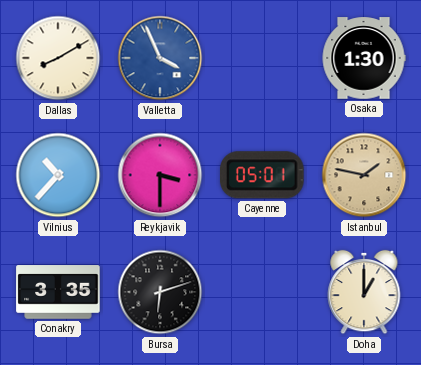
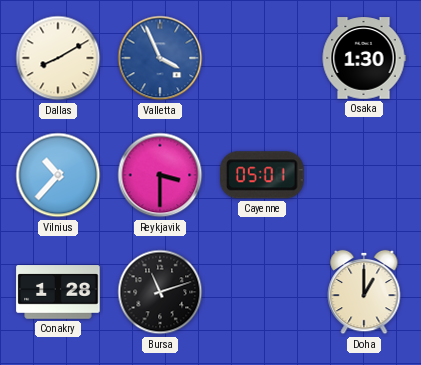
Istanbul: 1:47 -> none
Conakry: 3:35 -> 1:28
Bursa: 6:12 -> 11:12
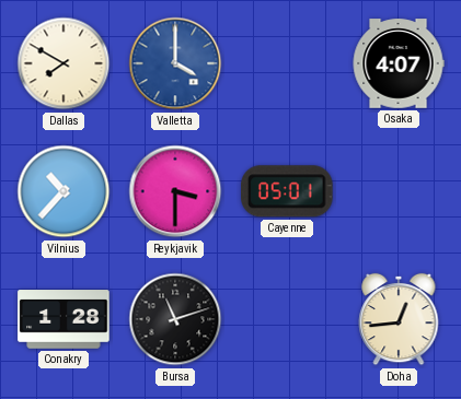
Dallas: 8:10 -> 7:50
Valletta: 3:56 -> 4:00
Osaka: 1:30 -> 4:07
Doha: 1:00 -> 12:44
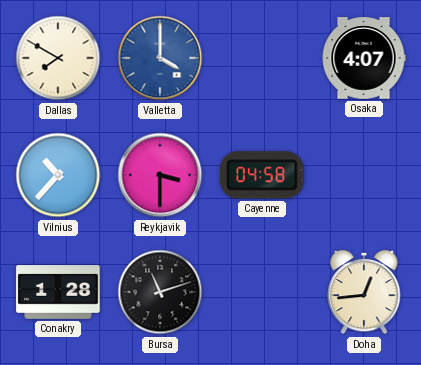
Cayenne: 05:01 -> 04:58
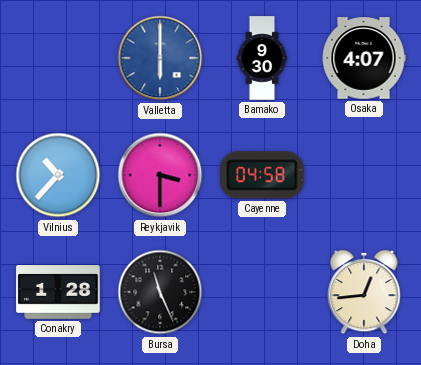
Dallas: 7:50 -> none
Valletta: 4:00 -> 6:00
Bamako: none -> 9:30
Bursa: 11:12 -> 11:26
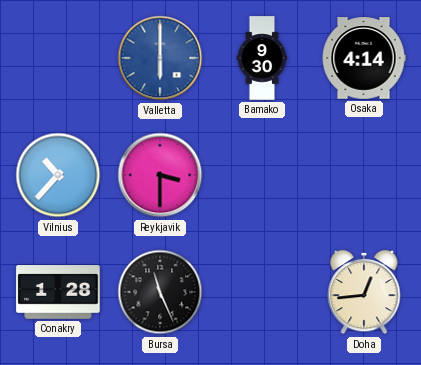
Osaka: 4:07 -> 4:14
Cayenne: 04:58 -> none
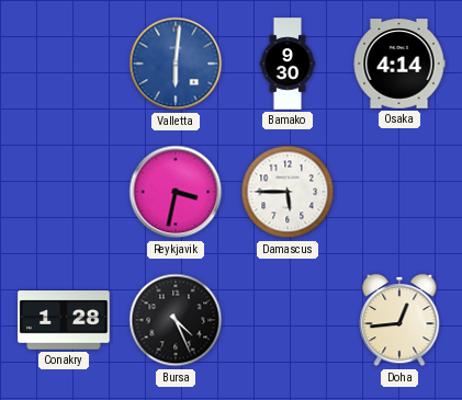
Valletta: 6:00 -> 6:01
Vilnius: 10:37 -> none
Reykjavik: 3:30 -> 3:32
Damascus: none -> 5:45
Bursa: 11:26 -> 4:26
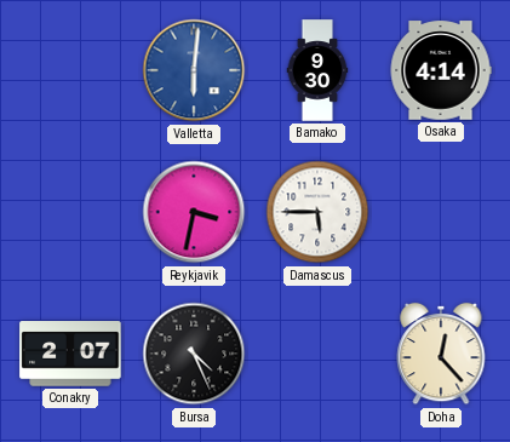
Conakry: 1:28 -> 2:07
Doha: 12:44 -> 12:23
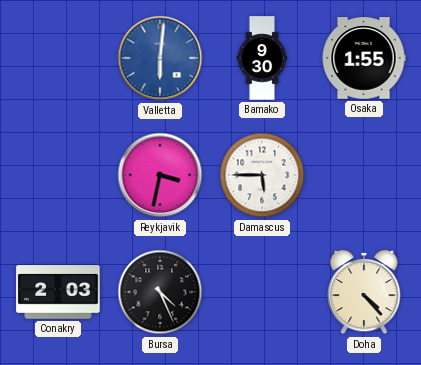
Osaka: 4:14 -> 1:55
Conakry: 2:07 -> 2:03
Doha: 12:23 -> 4:23
